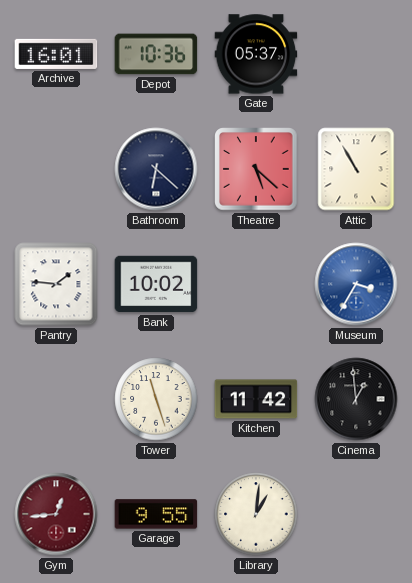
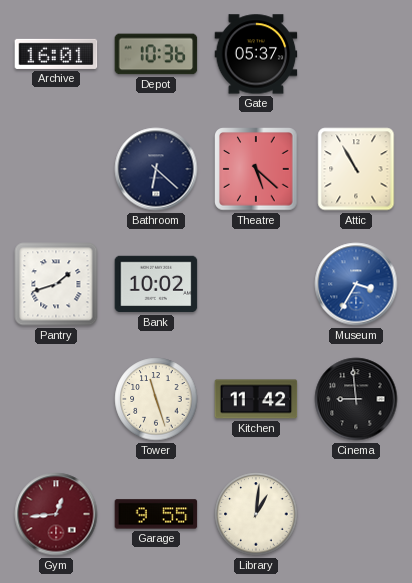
Pantry: 1:46 -> 1:42
Cinema: 12:59 -> 8:59
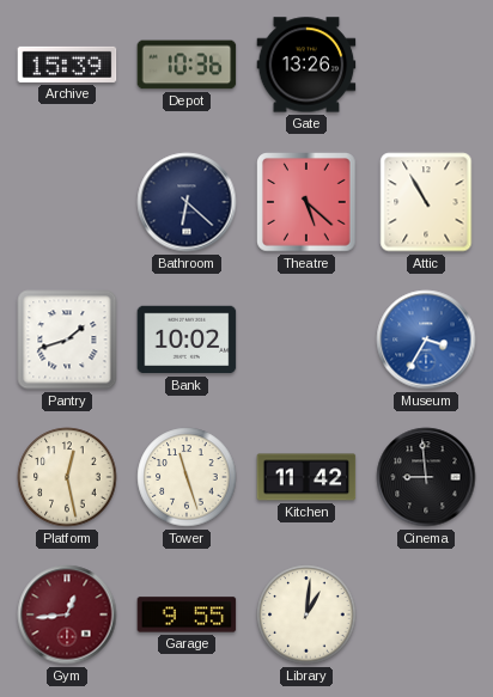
Archive: 16:01 -> 15:39
Gate: 05:37 -> 13:26
Platform: none -> 12:28
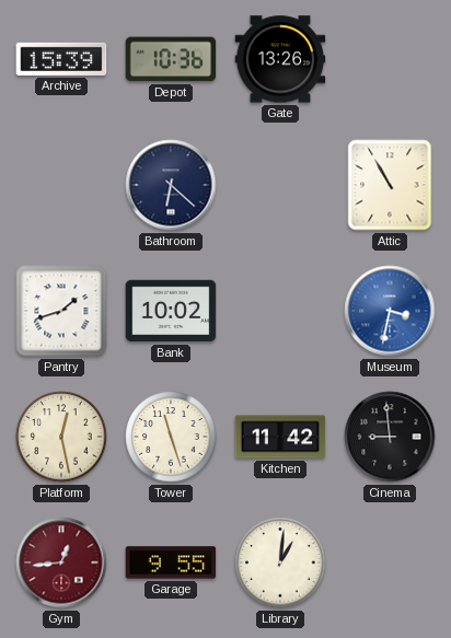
Theatre: 5:22 -> none
Museum: 3:35 -> 3:32
